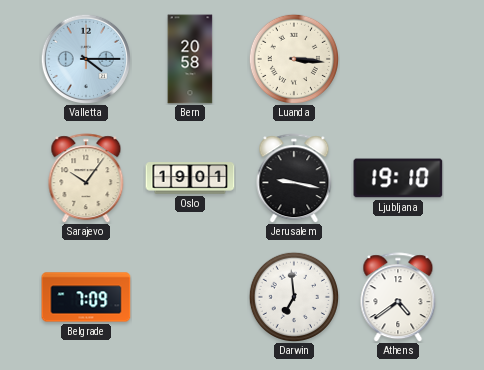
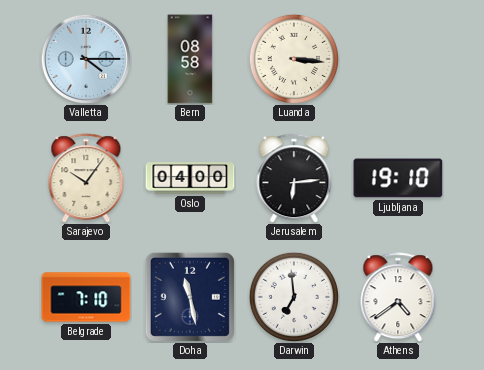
Bern: 20:58 -> 08:58
Oslo: 19:01 -> 04:00
Jerusalem: 9:17 -> 6:14
Belgrade: 7:09 -> 7:10
Doha: none -> 11:28
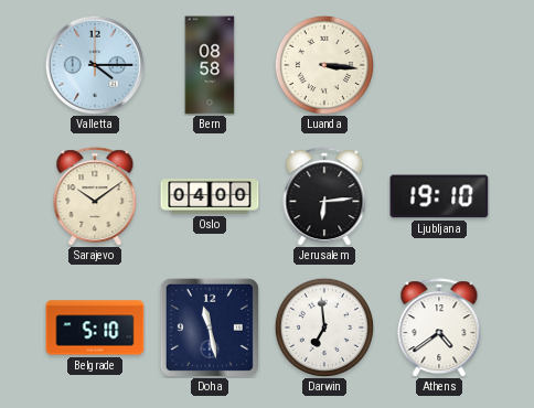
Sarajevo: 10:06 -> 10:09
Belgrade: 7:10 -> 5:10
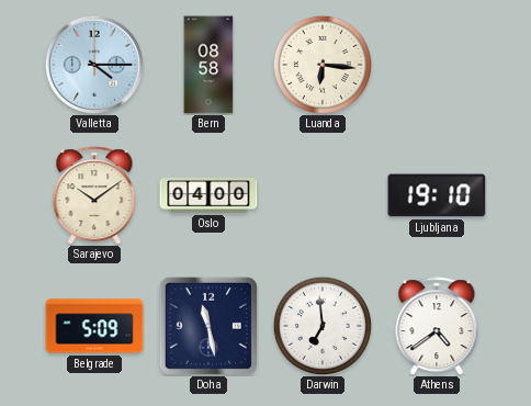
Luanda: 3:16 -> 6:16
Jerusalem: 6:14 -> none
Belgrade: 5:10 -> 5:09
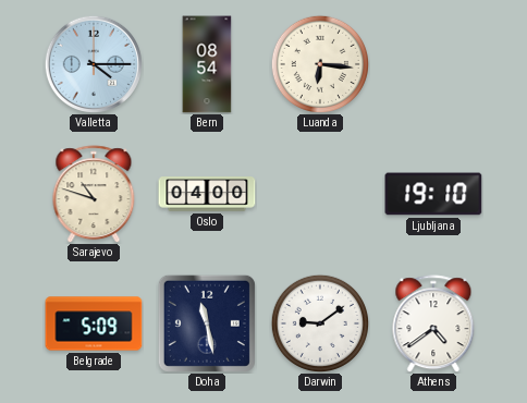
Bern: 08:58 -> 08:54
Sarajevo: 10:09 -> 10:48
Darwin: 6:59 -> 9:09
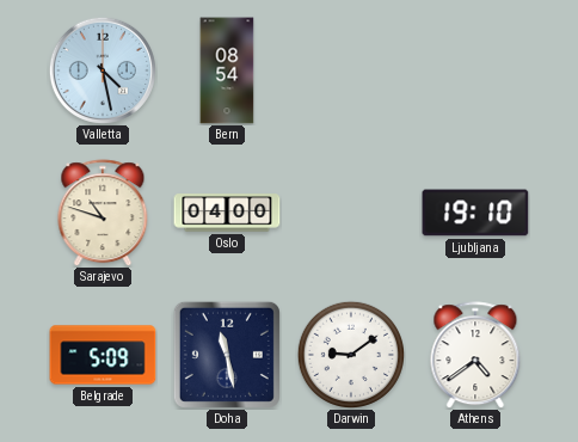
Valletta: 4:15 -> 4:28
Luanda: 6:16 -> none
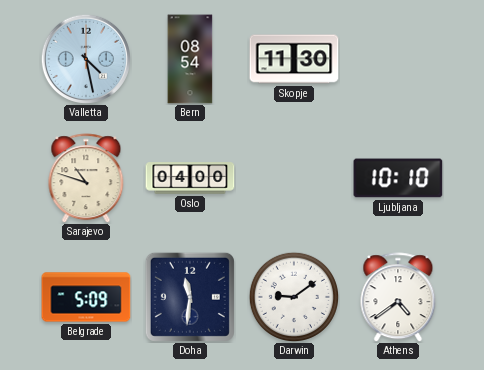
Skopje: none -> 11:30
Ljubljana: 19:10 -> 10:10
Doha: 11:28 -> 11:31
